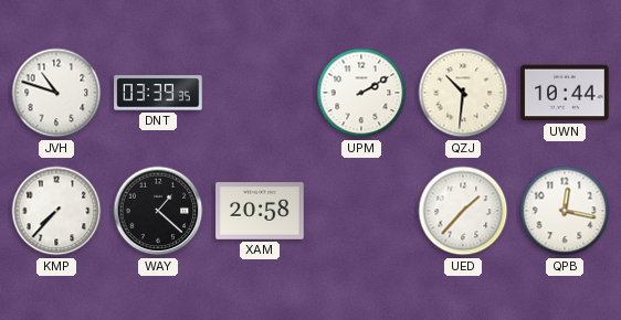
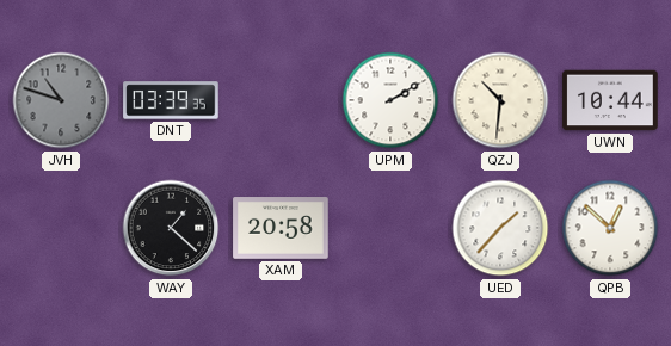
JVH dial: white -> grey
KMP: 7:37 -> none
QPB: 12:17 -> 12:52
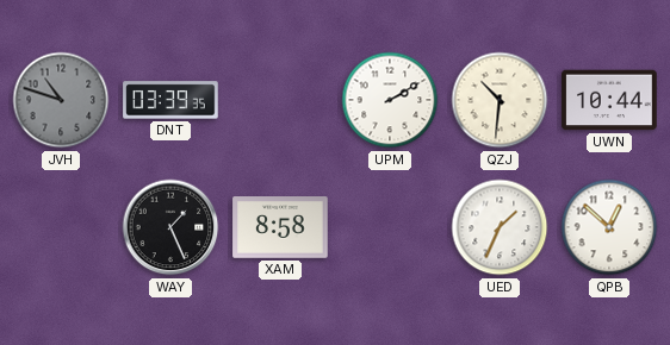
WAY: 1:22 -> 1:26
XAM: 20:58 -> 8:58
UED: 1:37 -> 1:34
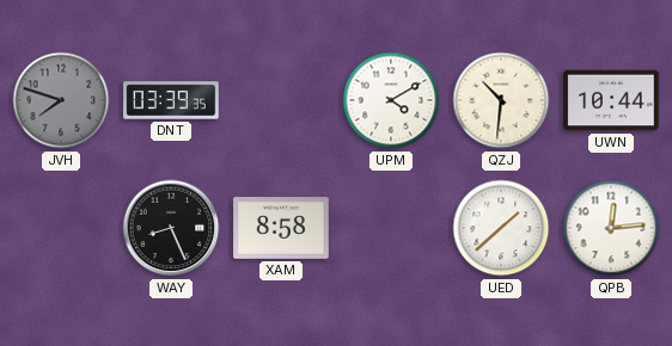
JVH: 10:48 -> 7:48
UPM: 2:10 -> 4:10
WAY: 1:26 -> 8:26
UED: 1:34 -> 1:38
QPB: 12:52 -> 12:14
